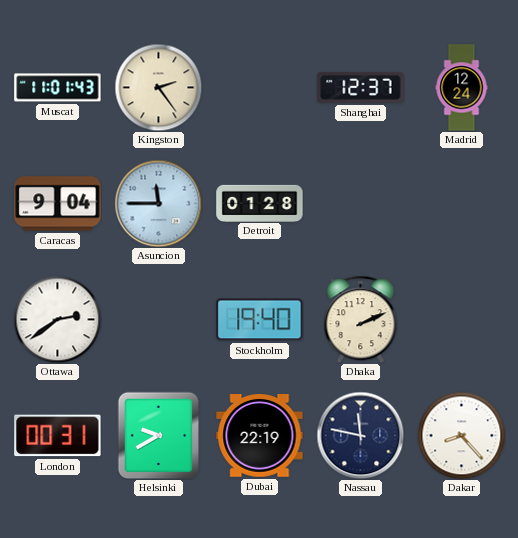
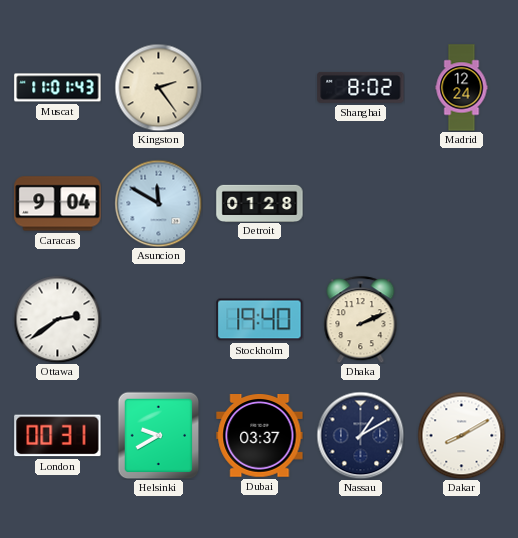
Shanghai: 12:37 -> 8:02
Asuncion: 11:45 -> 11:50
Dubai: 22:19 -> 03:37
Nassau: 11:47 -> 1:10
Dakar: 8:23 -> 8:10
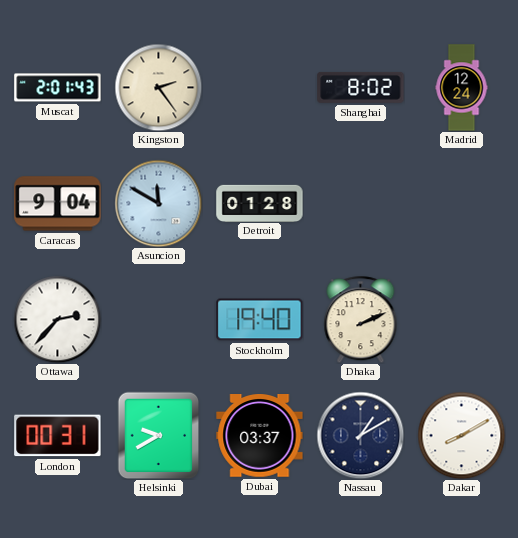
Muscat: 11:01 -> 2:01
Ottawa: 2:39 -> 2:37
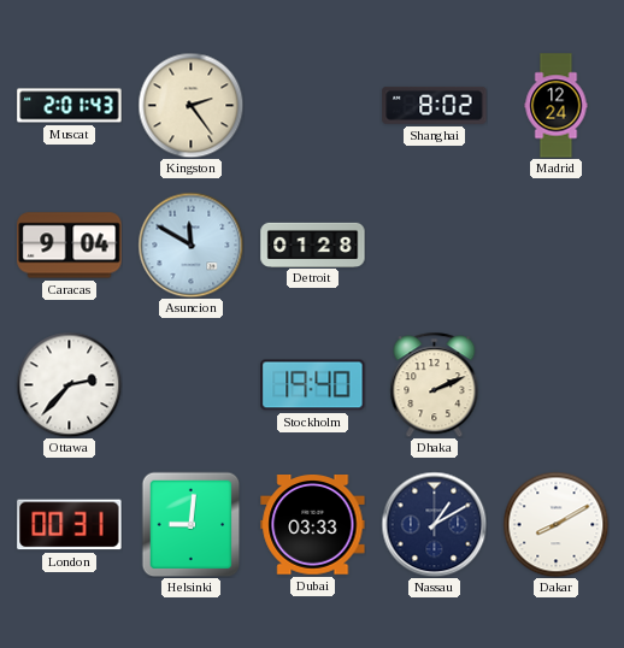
Helsinki: 9:40 -> 9:01
Dubai: 03:37 -> 03:33
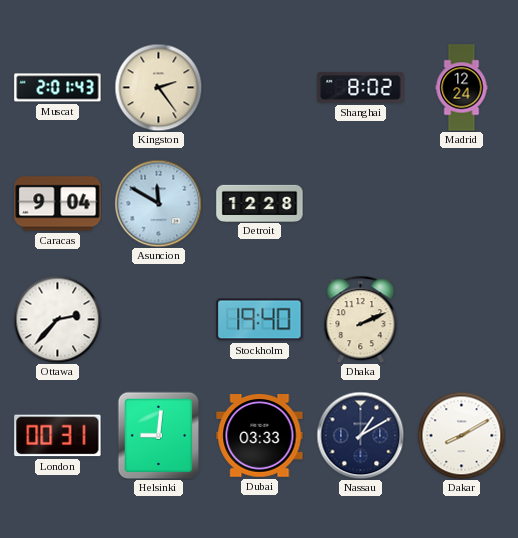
Detroit: 01:28 -> 12:28
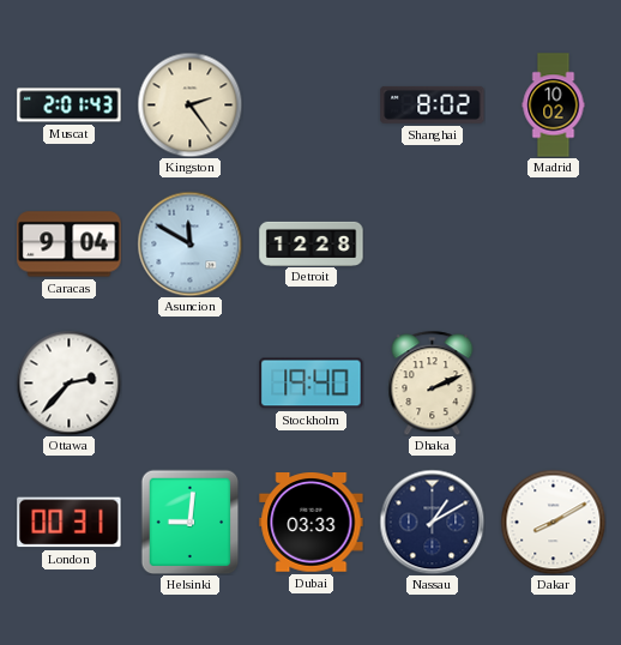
Madrid: 12:24 -> 10:02
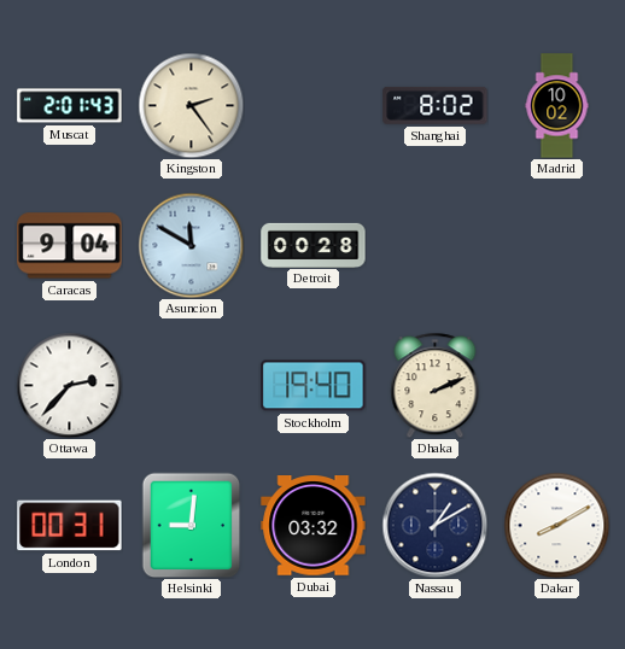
Detroit: 12:28 -> 00:28
Dubai: 03:33 -> 03:32
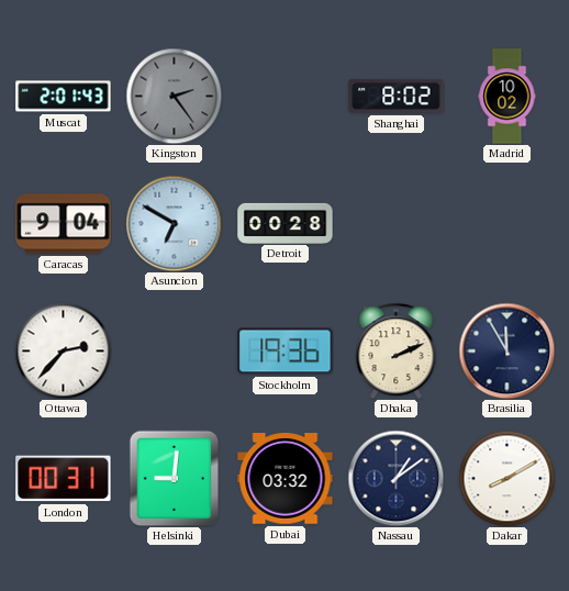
Kingston dial: cream -> grey
Asuncion: 11:50 -> 6:50
Stockholm: 19:40 -> 19:36
Brasilia: none -> 11:55
Nassau: 1:10 -> 1:09
